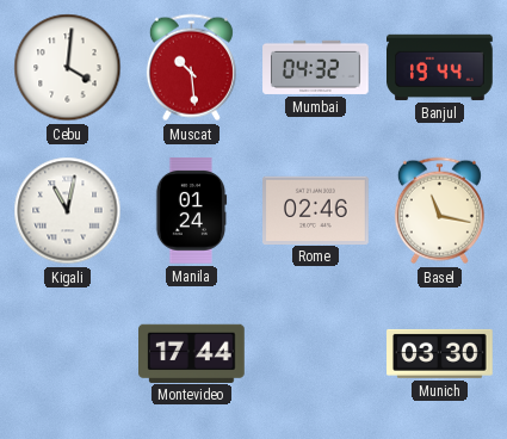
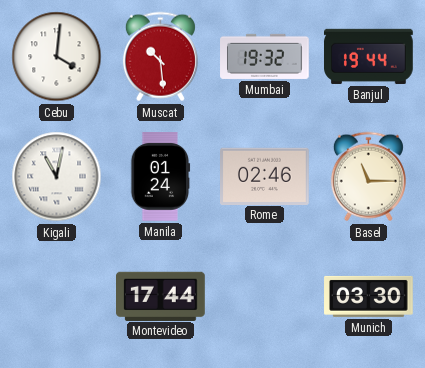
Mumbai: 04:32 -> 19:32
Basel: 11:17 -> 11:15
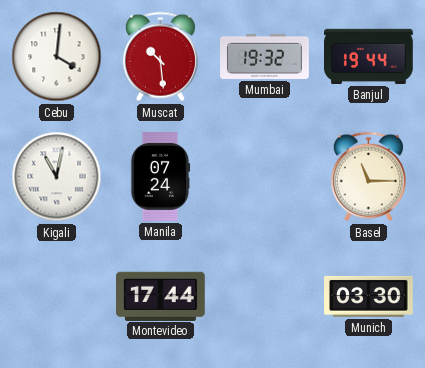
Manila: 01:24 -> 07:24
Rome: 02:46 -> none
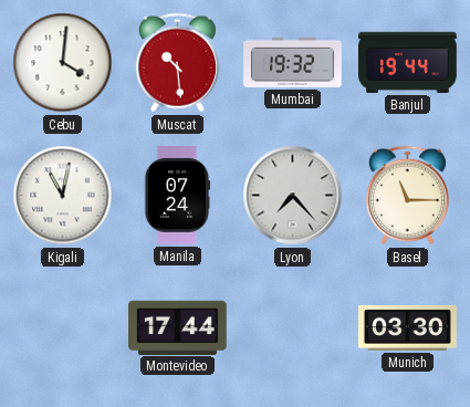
Lyon: none -> 7:23
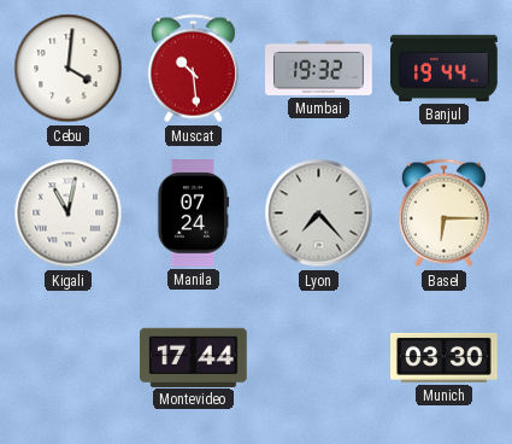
Basel: 11:15 -> 6:15
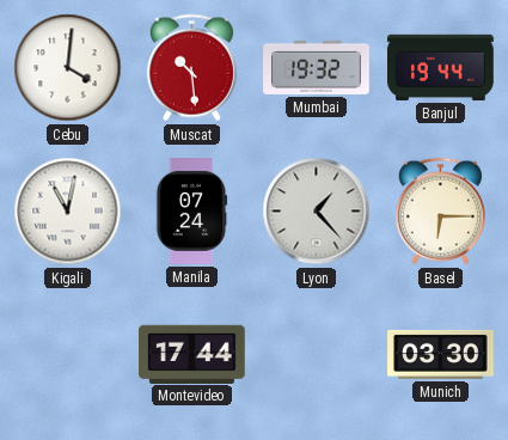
Lyon: 7:23 -> 1:23
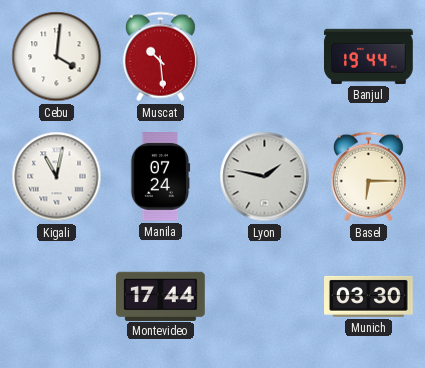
Mumbai: 19:32 -> none
Lyon: 1:23 -> 1:47
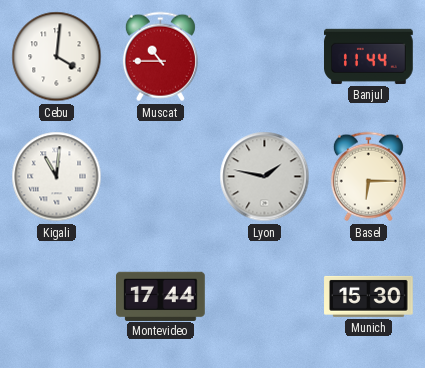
Muscat: 10:29 -> 10:45
Banjul: 19:44 -> 11:44
Kigali: 11:02 -> 11:01
Manila: 07:24 -> none
Munich: 03:30 -> 15:30
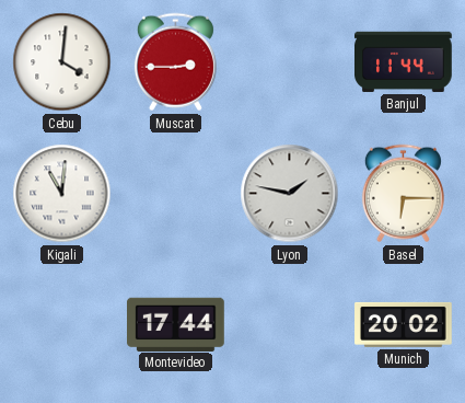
Muscat: 10:45 -> 2:45
Munich: 15:30 -> 20:02
